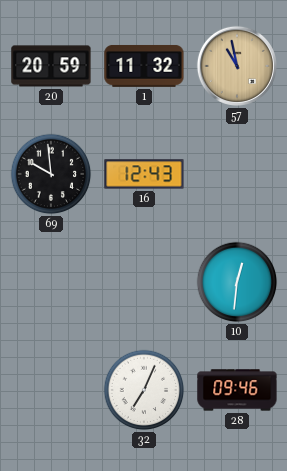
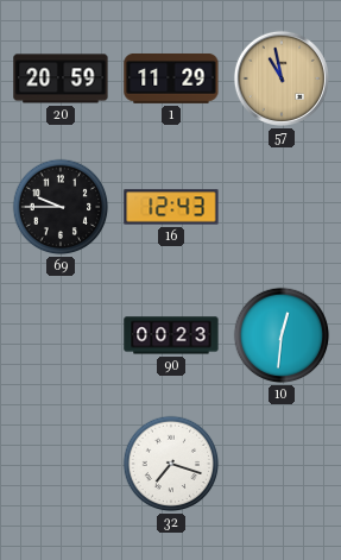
1: 11:32 -> 11:29
69: 9:59 -> 9:45
90: none -> 00:23
32: 7:04 -> 7:18
28: 09:46 -> none
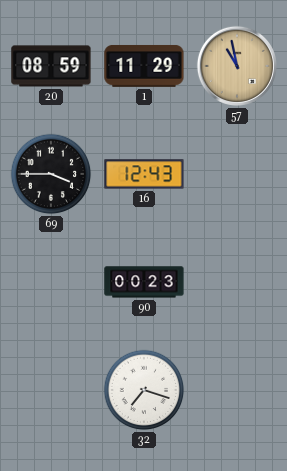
20: 20:59 -> 08:59
69: 9:45 -> 3:45
10: 12:31 -> none
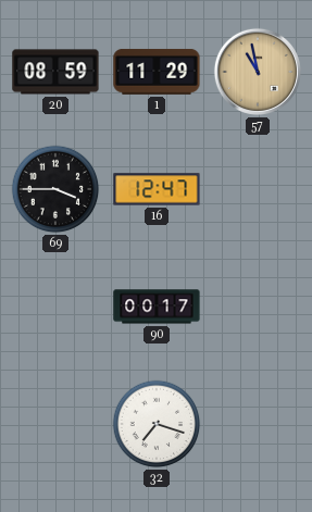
16: 12:43 -> 12:47
90: 00:23 -> 00:17
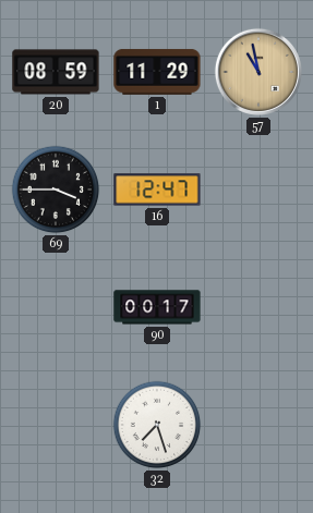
32: 7:18 -> 7:27
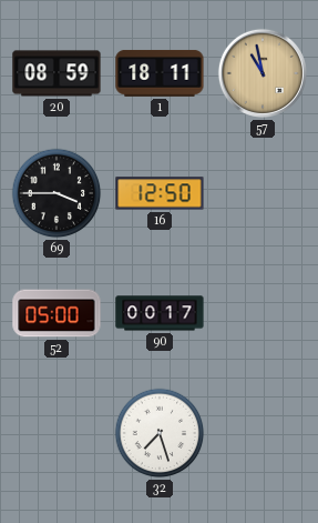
1: 11:29 -> 18:11
16: 12:47 -> 12:50
52: none -> 05:00
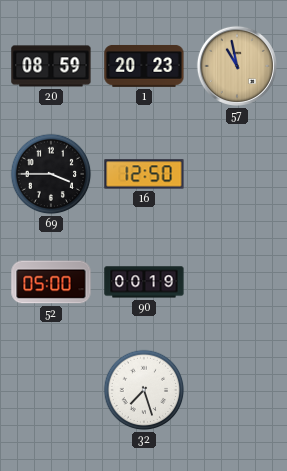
1: 18:11 -> 20:23
90: 00:17 -> 00:19
